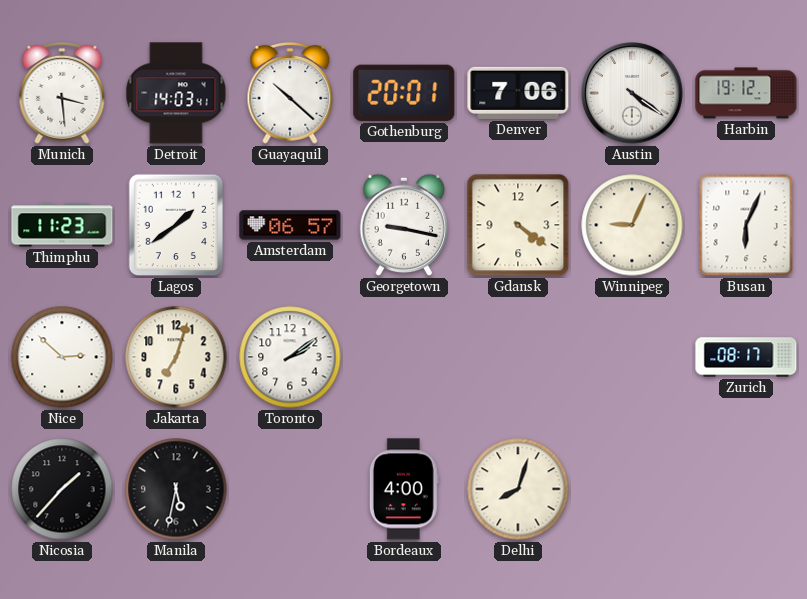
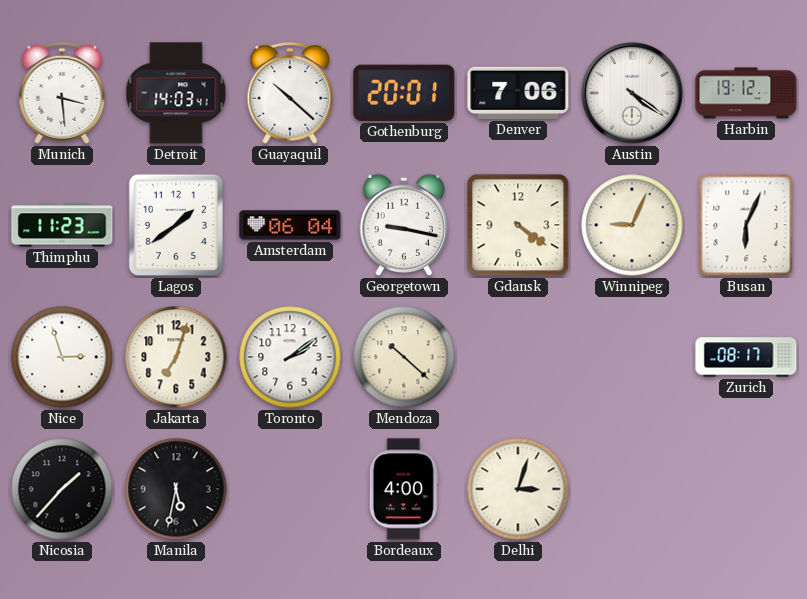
Amsterdam: 06:57 -> 06:04
Nice: 2:52 -> 2:57
Mendoza: none -> 10:22
Delhi: 8:03 -> 3:03
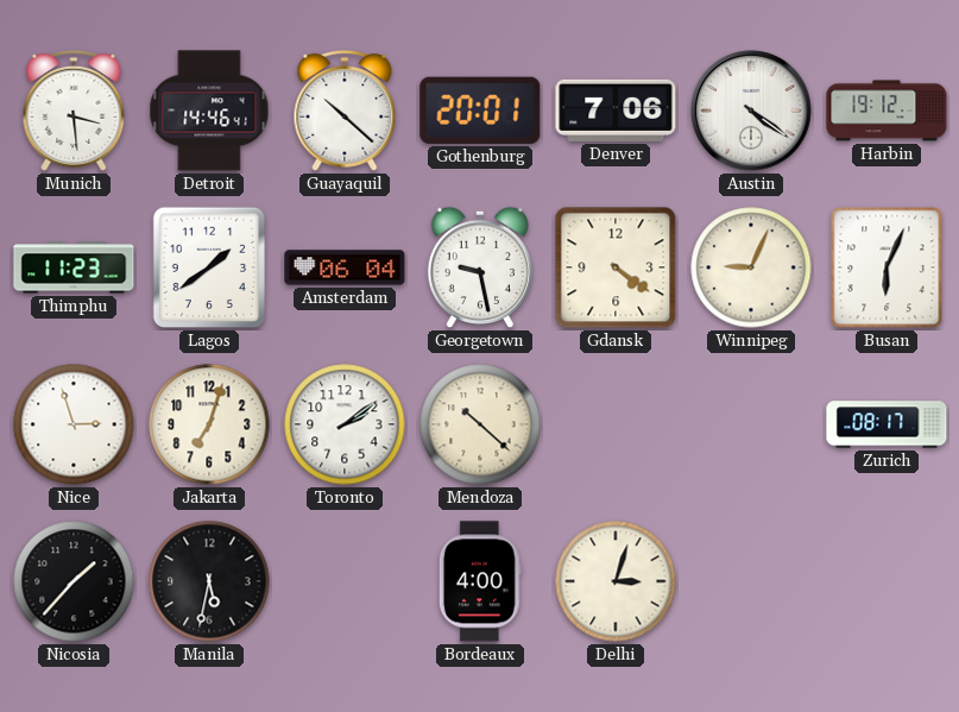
Detroit: 14:03 -> 14:46
Georgetown: 9:17 -> 9:28
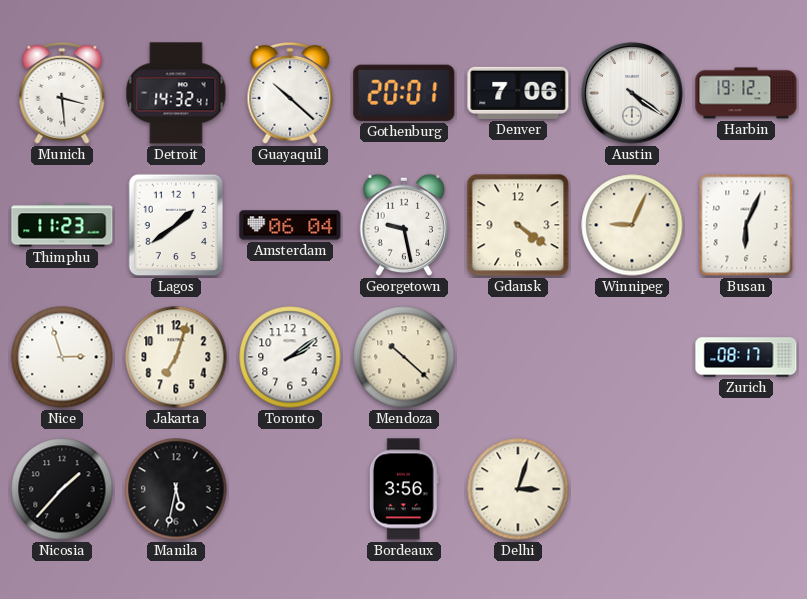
Detroit: 14:46 -> 14:32
Bordeaux: 4:00 -> 3:56
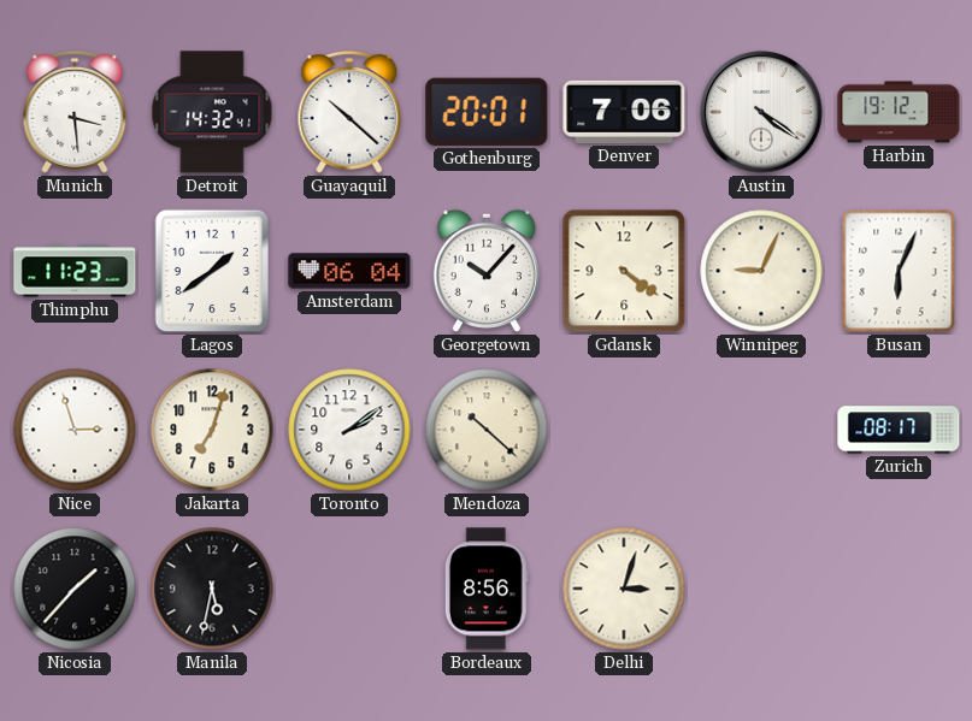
Georgetown: 9:28 -> 10:07
Bordeaux: 3:56 -> 8:56
